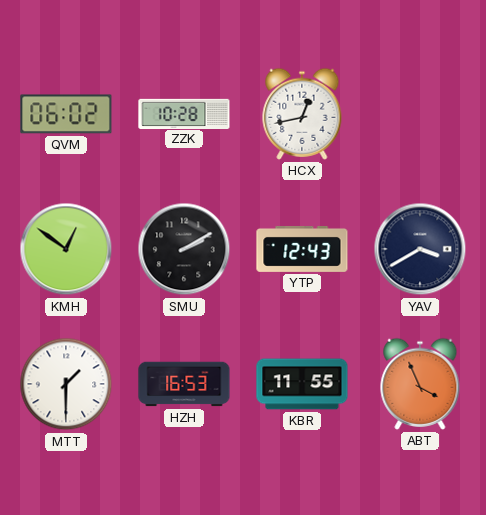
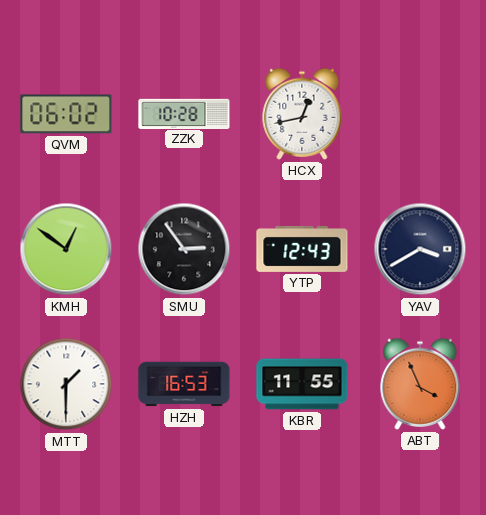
SMU: 2:10 -> 2:54
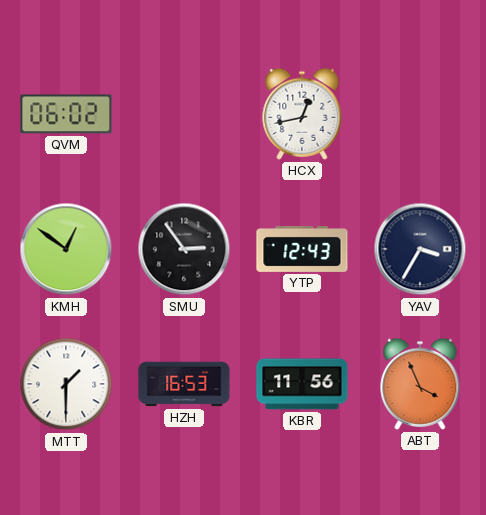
ZZK: 10:28 -> none
YAV: 3:40 -> 3:35
KBR: 11:55 -> 11:56
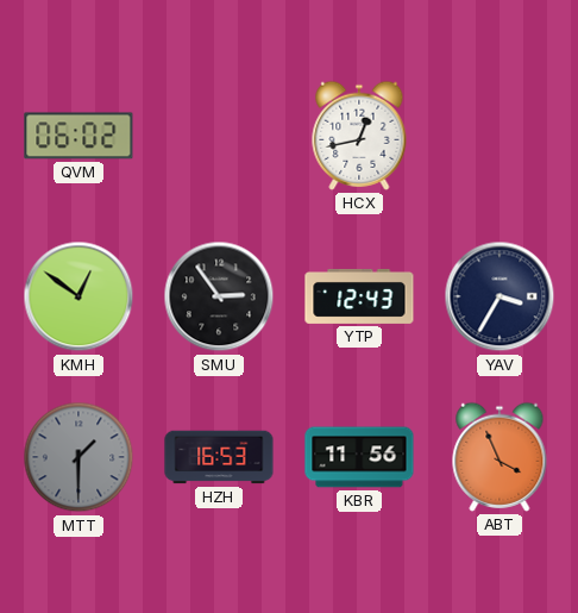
MTT dial: white -> grey
